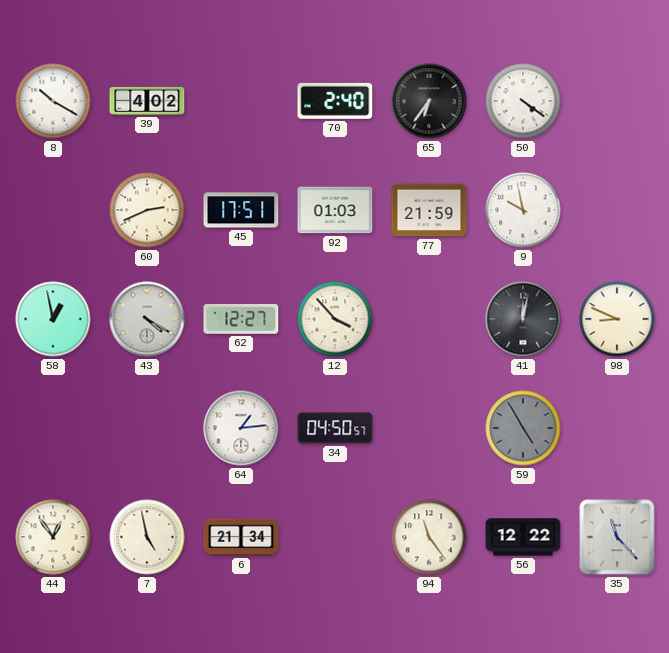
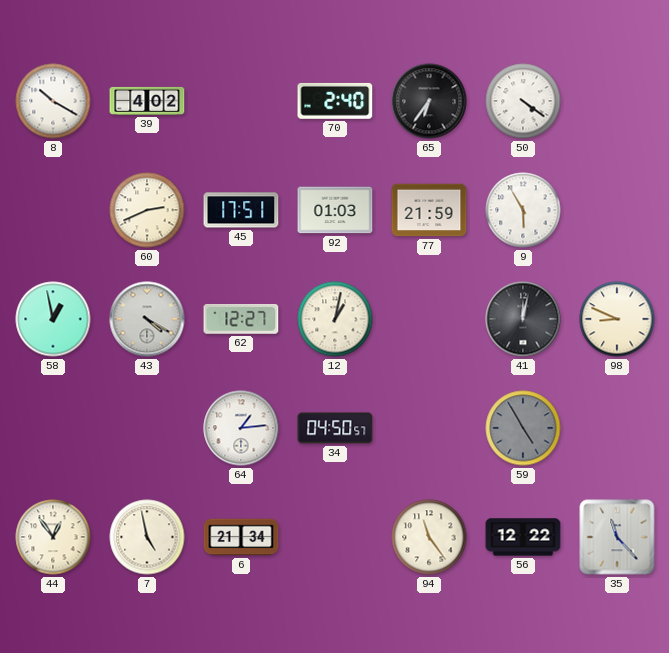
9: 9:58 -> 5:55
12: 3:53 -> 1:02
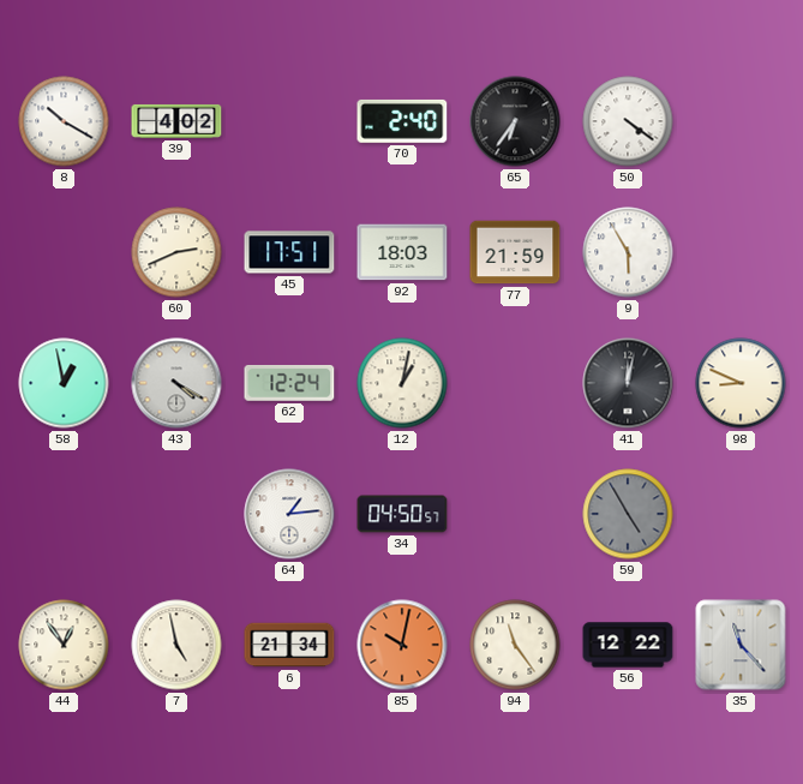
92: 01:03 -> 18:03
62: 12:27 -> 12:24
85: none -> 10:02
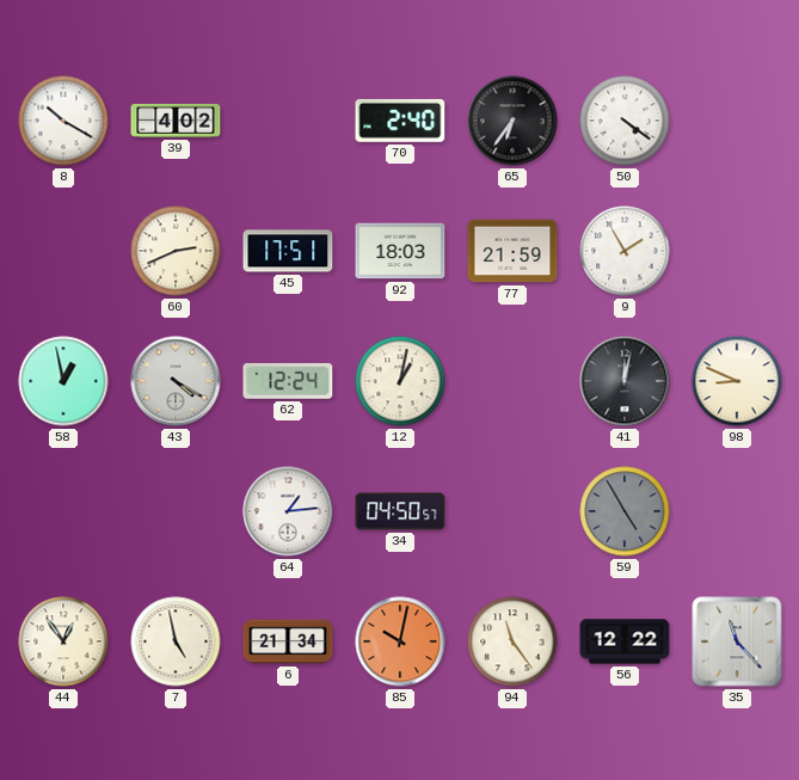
9: 5:55 -> 1:55
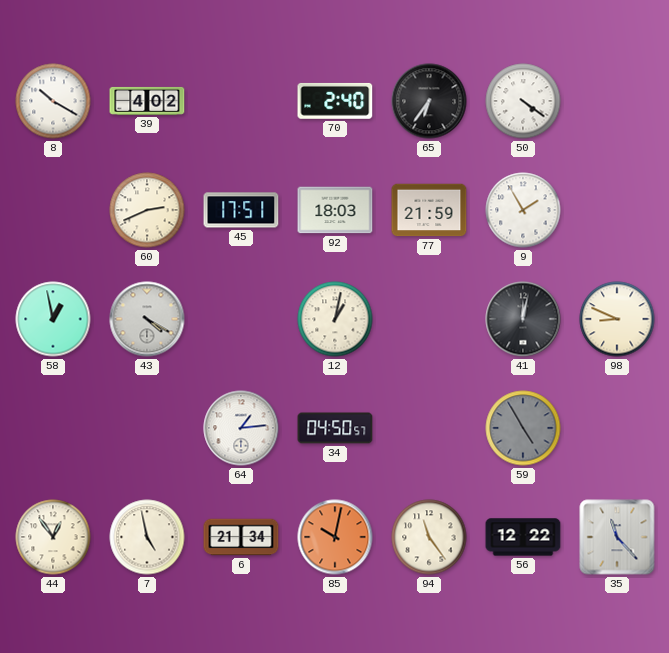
62: 12:24 -> none
